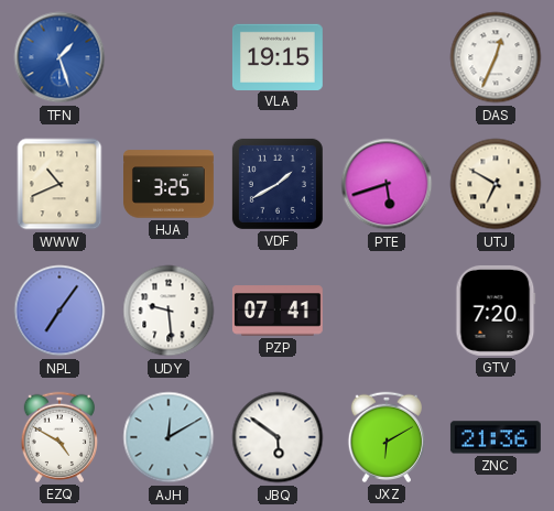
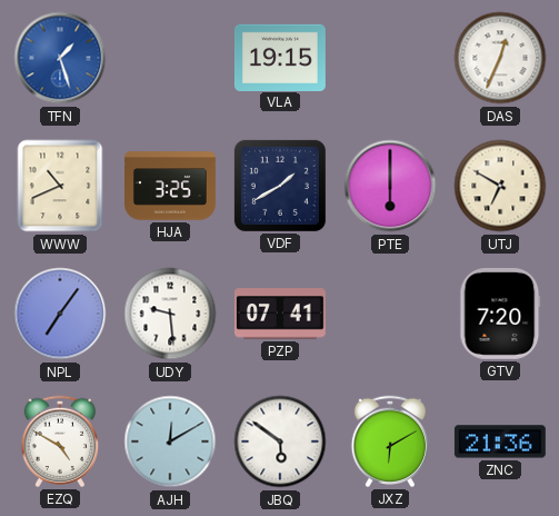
PTE: 5:42 -> 6:00
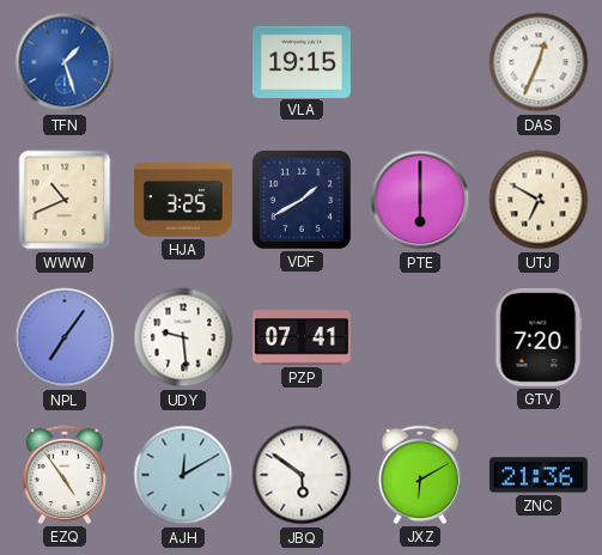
EZQ: 4:50 -> 4:54
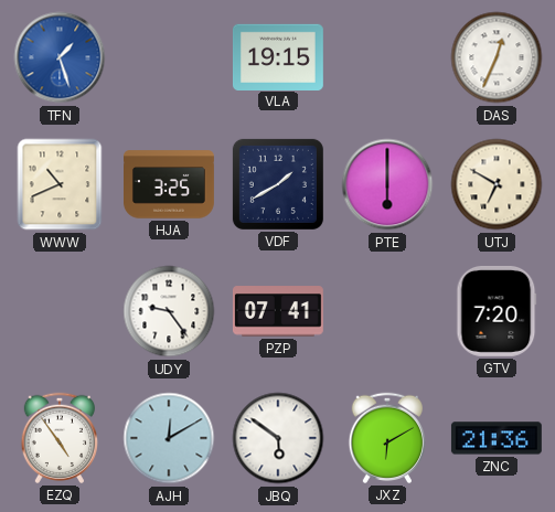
NPL: 7:06 -> none
UDY: 9:29 -> 9:24
